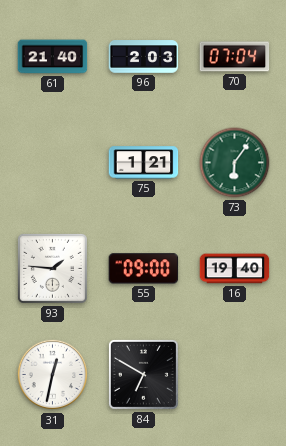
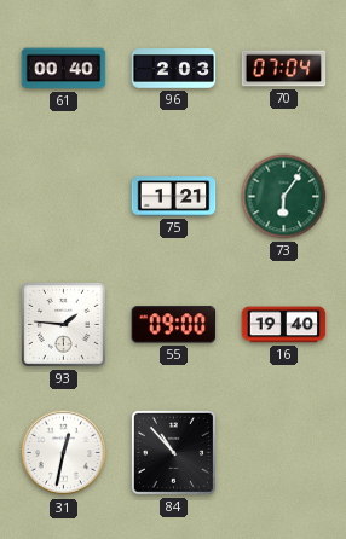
61: 21:40 -> 00:40
84: 6:50 -> 10:53
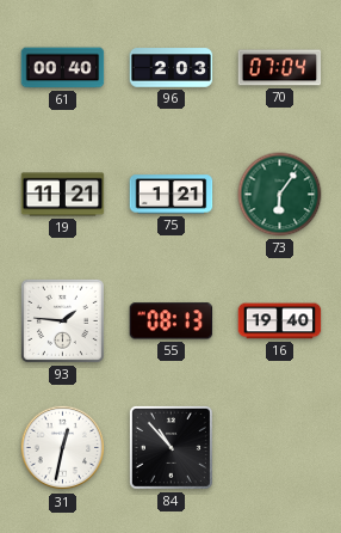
19: none -> 11:21
55: 09:00 -> 08:13
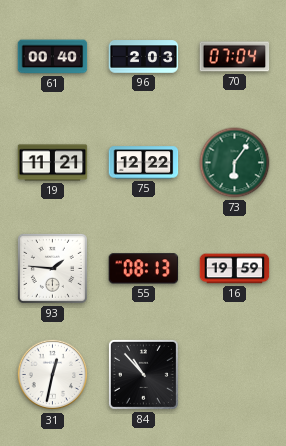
75: 1:21 -> 12:22
16: 19:40 -> 19:59
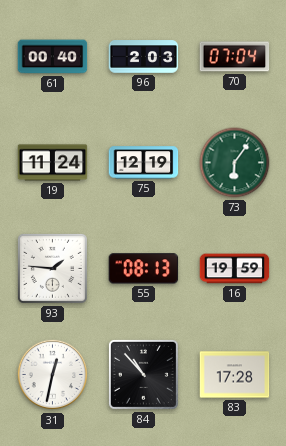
19: 11:21 -> 11:24
75: 12:22 -> 12:19
83: none -> 17:28
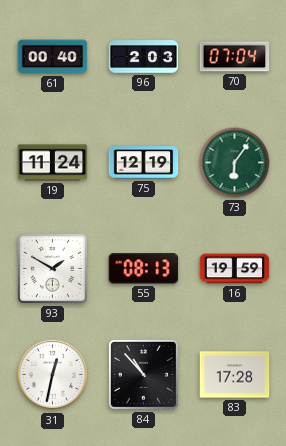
93: 1:46 -> 1:50
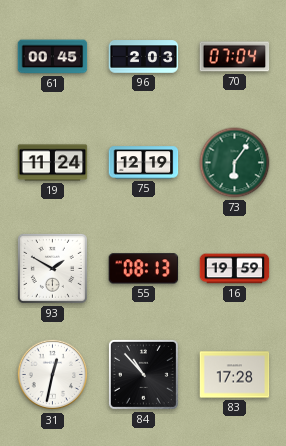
61: 00:40 -> 00:45
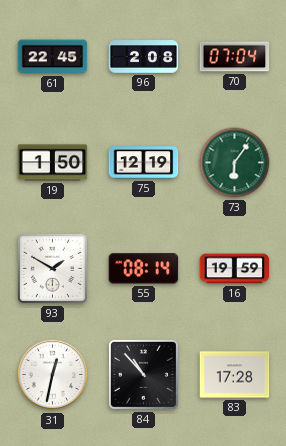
61: 00:45 -> 22:45
96: 2:03 -> 2:08
19: 11:24 -> 1:50
55: 08:13 -> 08:14
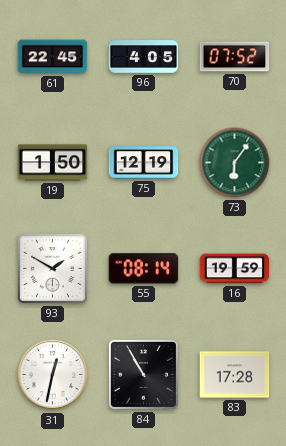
96: 2:08 -> 4:05
70: 07:04 -> 07:52
84: 10:53 -> 10:55
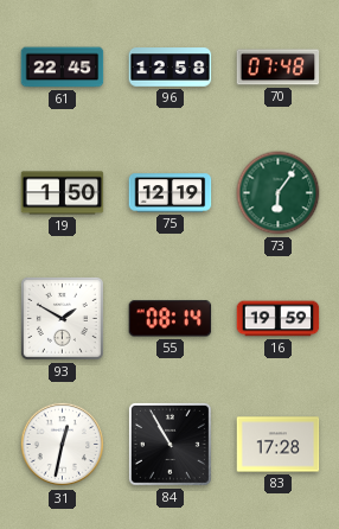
96: 4:05 -> 12:58
70: 07:52 -> 07:48
